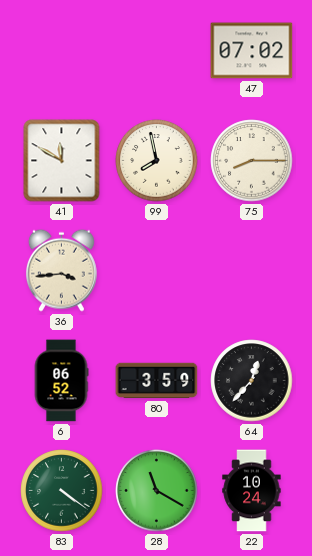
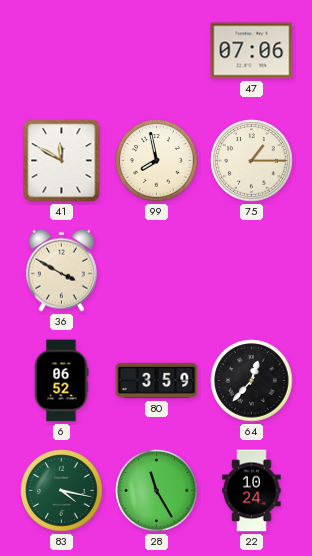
47: 07:02 -> 07:06
75: 8:15 -> 1:15
36: 3:44 -> 3:50
83: 4:21 -> 4:17
28: 11:20 -> 11:25
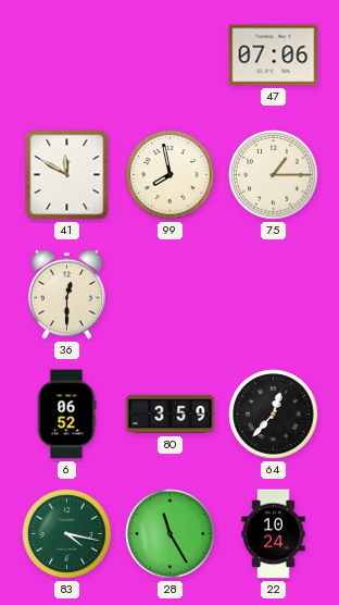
36: 3:50 -> 12:30
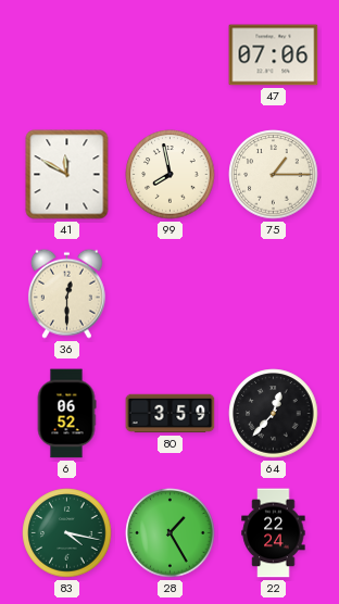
28: 11:25 -> 1:25
22: 10:24 -> 22:24
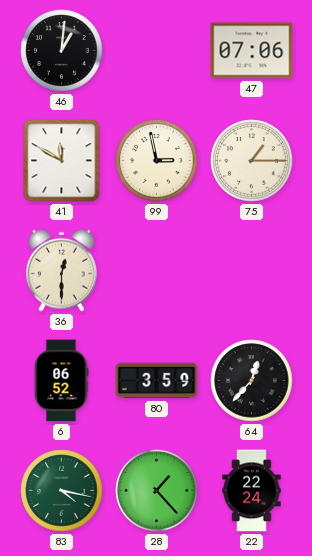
46: none -> 1:01
99: 7:58 -> 2:58
28: 1:25 -> 1:23
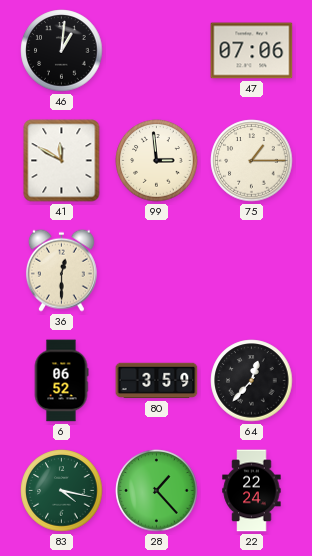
99: 2:58 -> 2:59
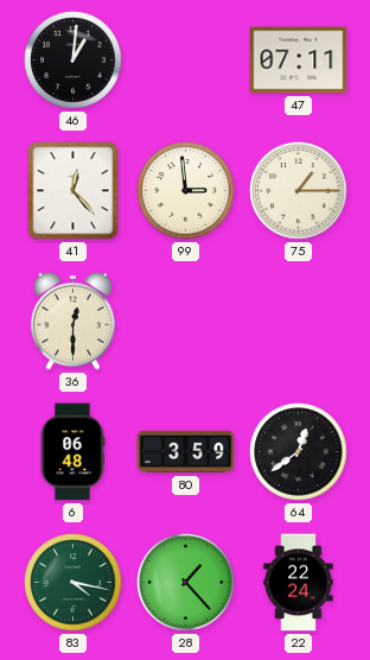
47: 07:06 -> 07:11
41: 11:50 -> 12:23
6: 06:52 -> 06:48
64: 12:37 -> 12:39
